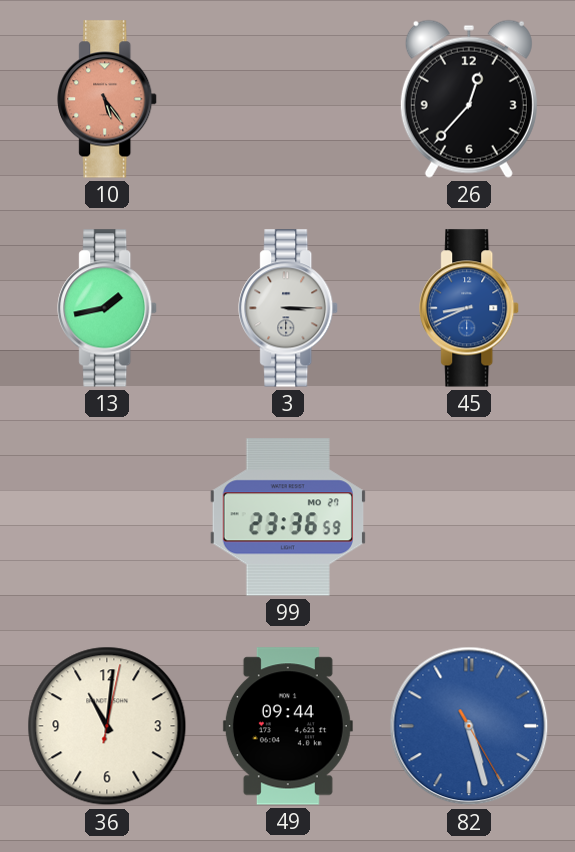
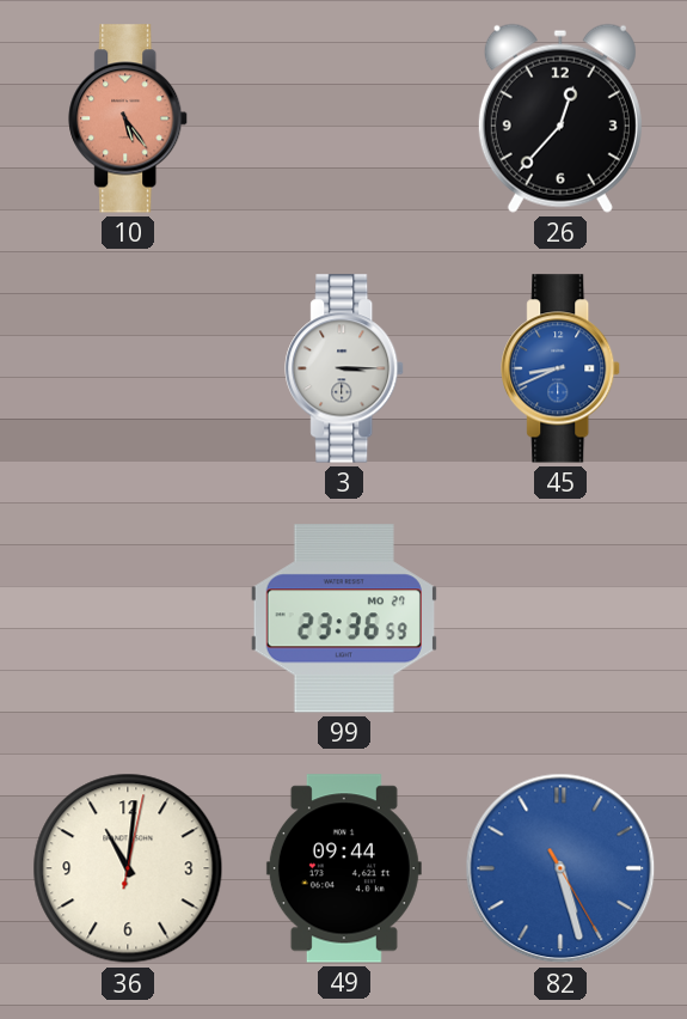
13: 1:43 -> none
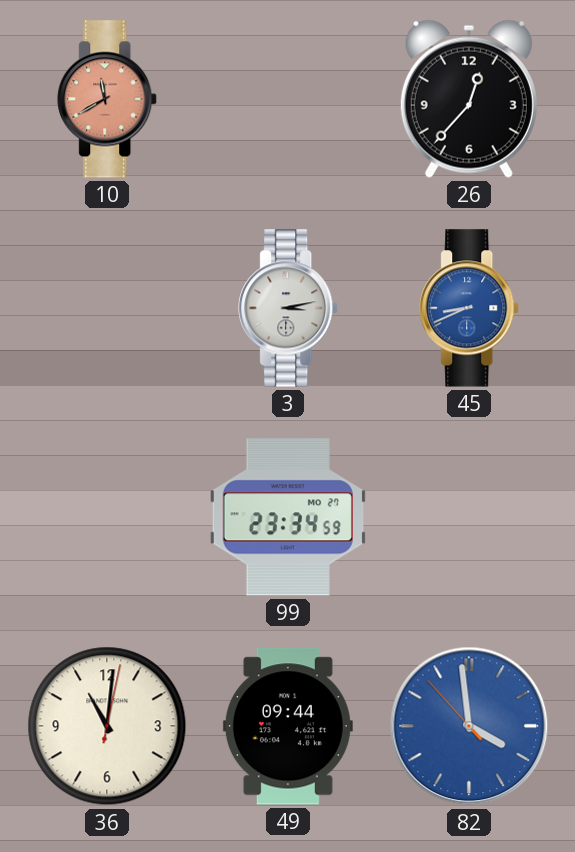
10: 5:24 -> 11:40
3: 3:15 -> 3:13
99: 23:36 -> 23:34
82: 5:27 -> 3:58
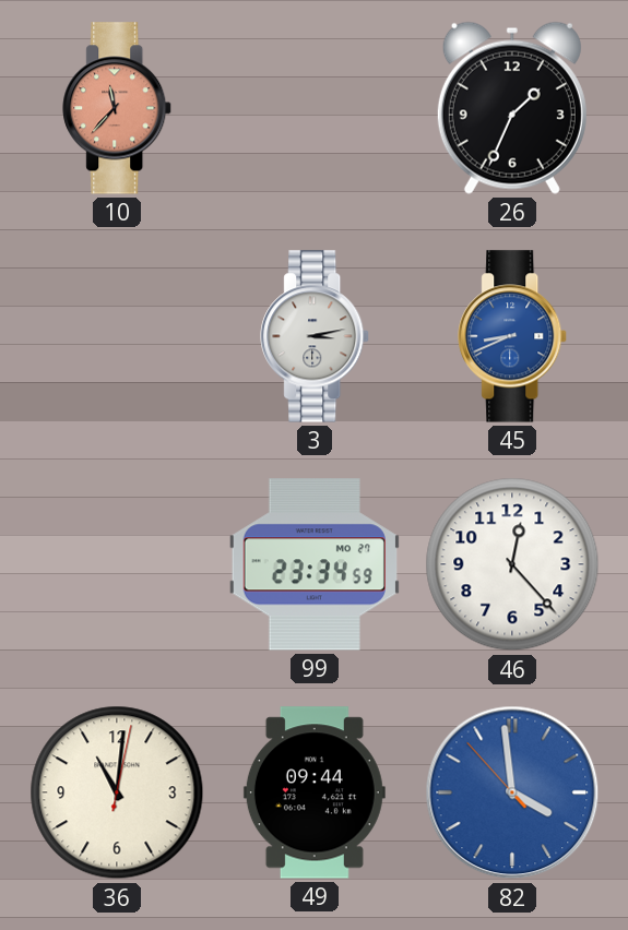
10: 11:40 -> 11:37
26: 12:37 -> 1:34
46: none -> 12:23
